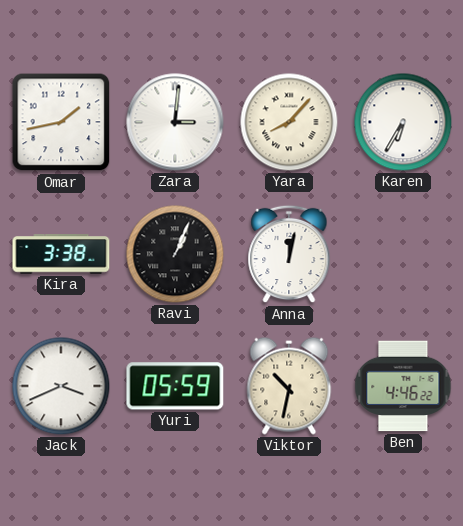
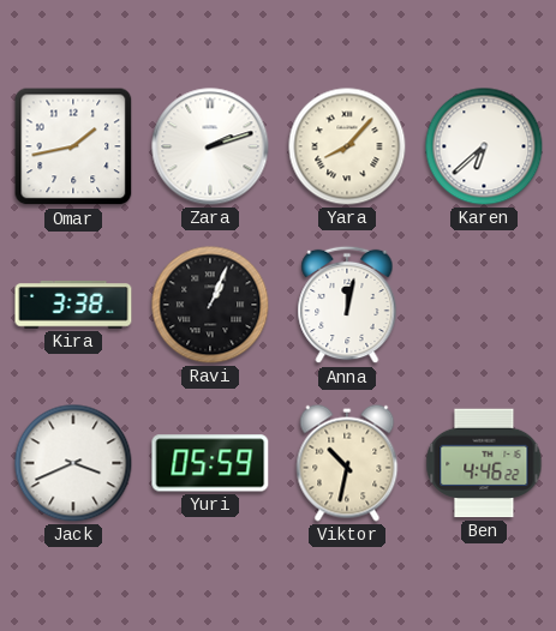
Zara: 3:01 -> 2:12
Karen: 6:35 -> 6:38
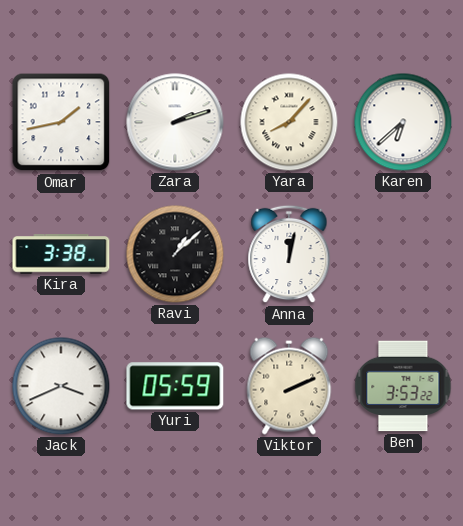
Ravi: 1:04 -> 1:08
Viktor: 10:32 -> 2:11
Ben: 4:46 -> 3:53
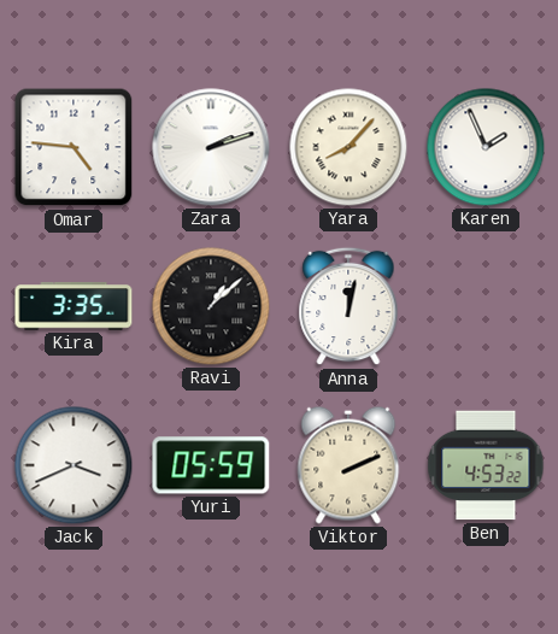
Omar: 1:43 -> 4:46
Karen: 6:38 -> 1:56
Kira: 3:38 -> 3:35
Ben: 3:53 -> 4:53
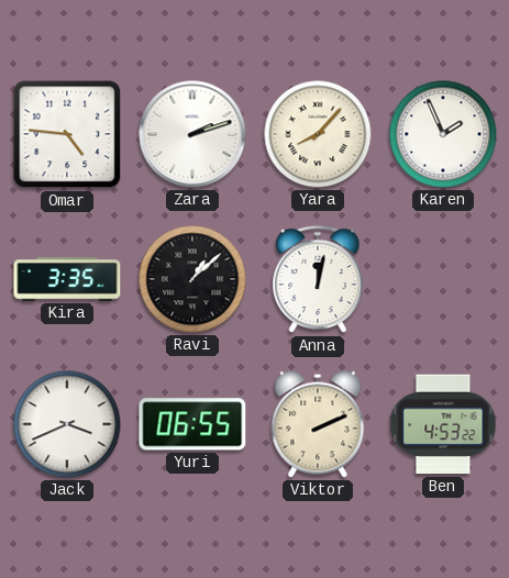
Yuri: 05:59 -> 06:55
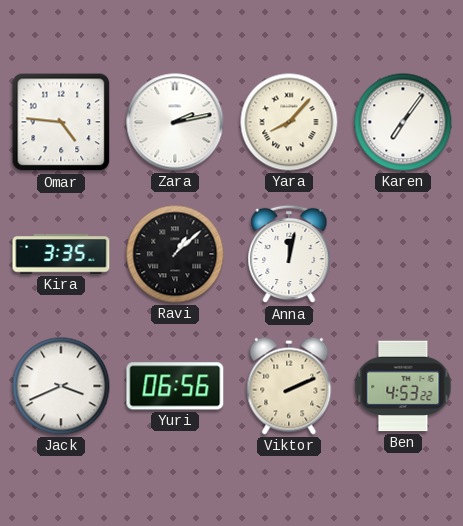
Zara: 2:12 -> 2:13
Karen: 1:56 -> 7:06
Yuri: 06:55 -> 06:56
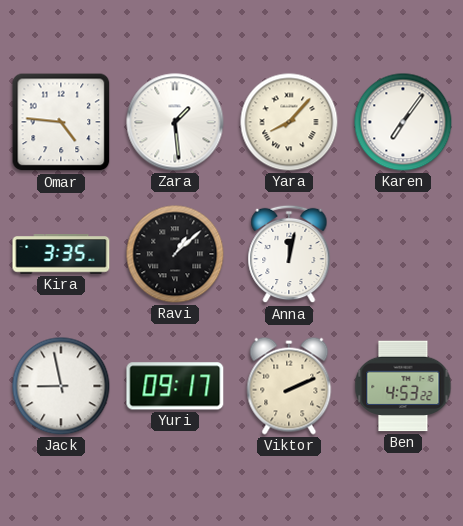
Zara: 2:13 -> 1:29
Jack: 3:41 -> 8:58
Yuri: 06:56 -> 09:17
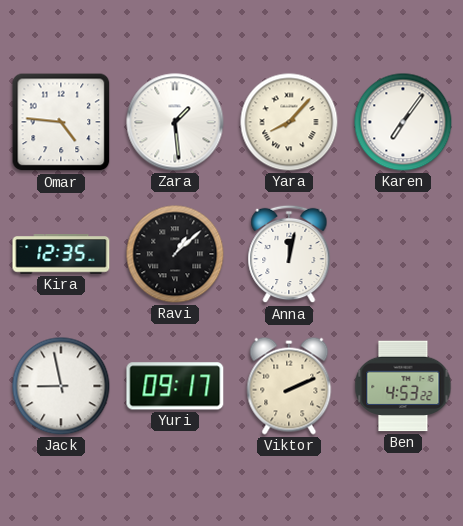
Kira: 3:35 -> 12:35
